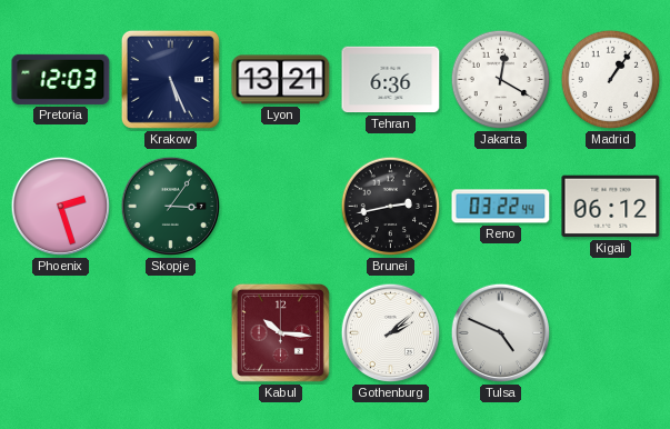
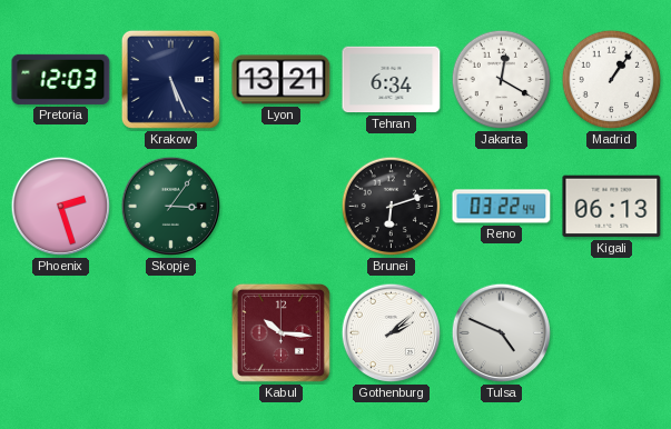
Tehran: 6:36 -> 6:34
Brunei: 2:43 -> 6:12
Kigali: 06:12 -> 06:13
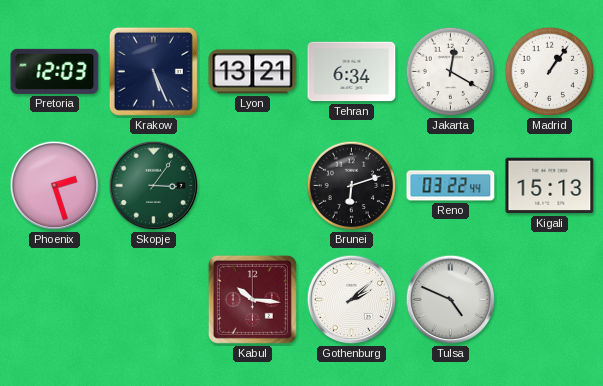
Kigali: 06:13 -> 15:13
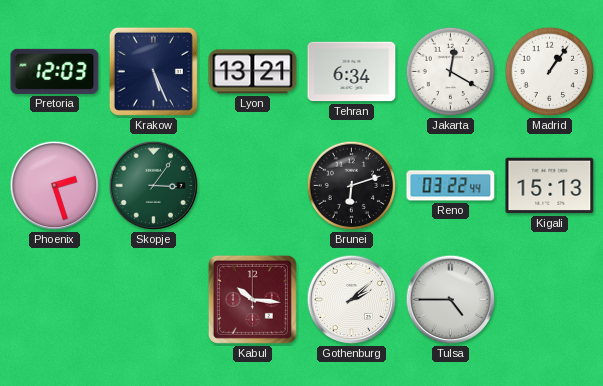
Tulsa: 4:49 -> 4:45
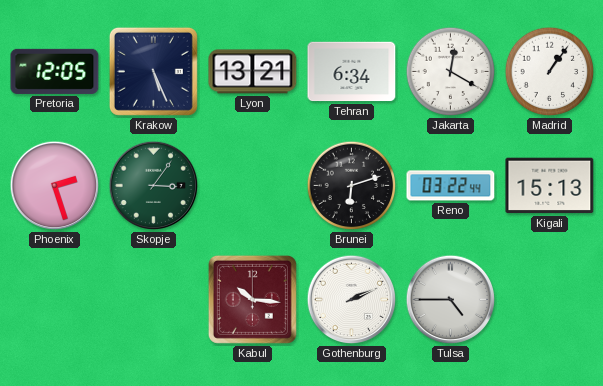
Pretoria: 12:03 -> 12:05
Gothenburg: 2:08 -> 2:11
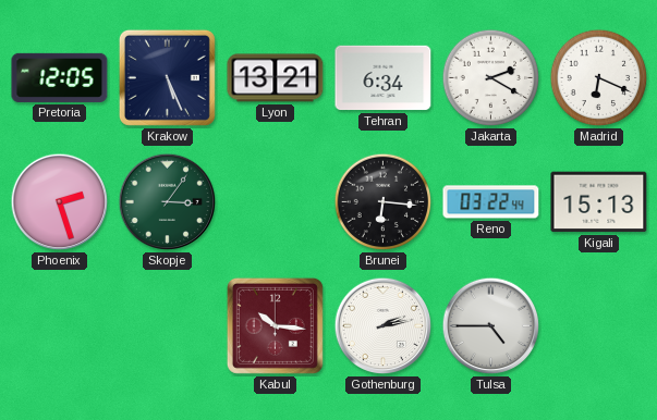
Jakarta: 12:20 -> 2:20
Madrid: 1:06 -> 6:19
Brunei: 6:12 -> 6:16
Gothenburg: 2:11 -> 2:13
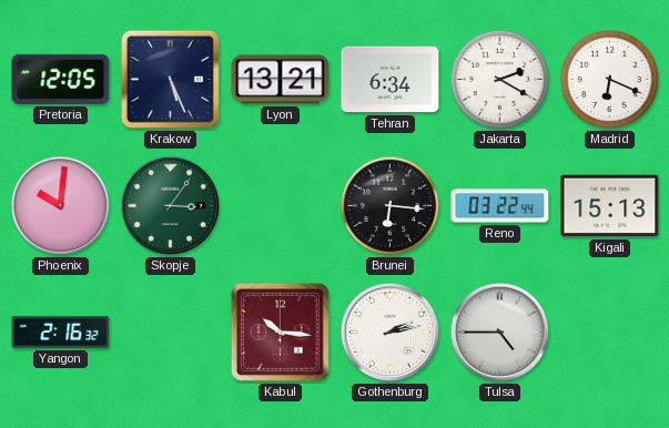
Phoenix: 2:27 -> 10:01
Yangon: none -> 2:16
